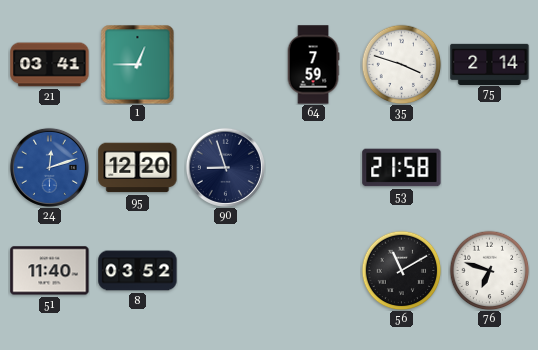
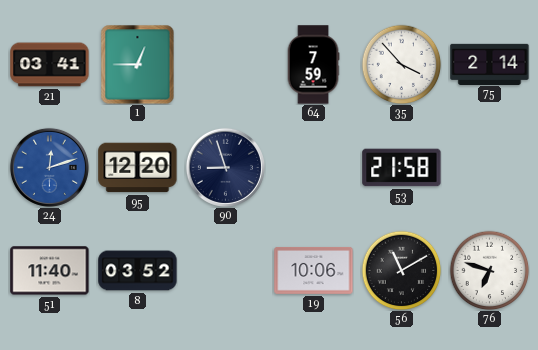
35: 3:48 -> 3:53
19: none -> 10:06
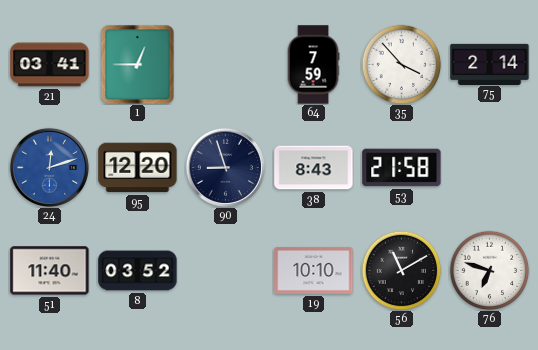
38: none -> 8:43
19: 10:06 -> 10:10
